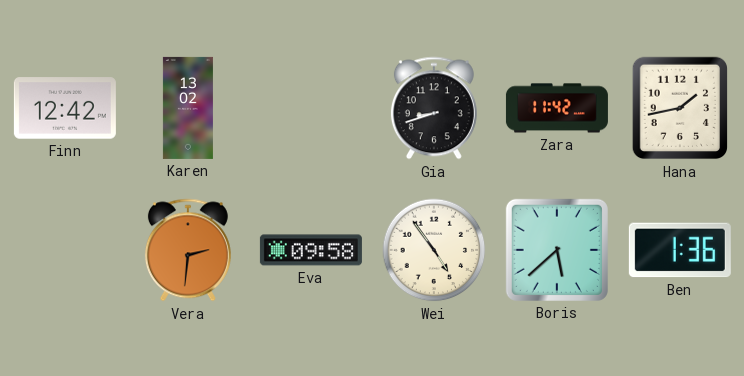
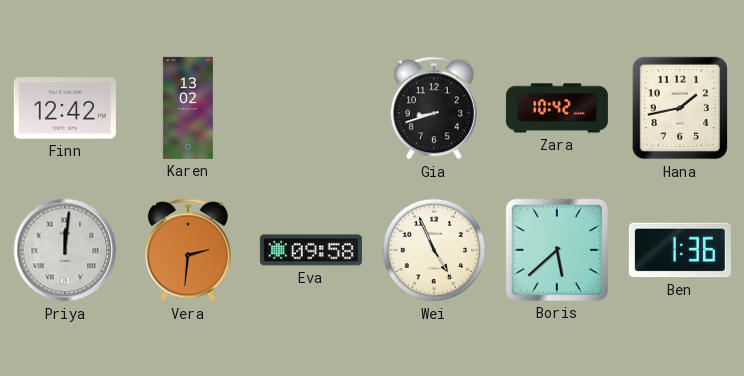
Zara: 11:42 -> 10:42
Priya: none -> 12:01
Wei: 4:54 -> 4:56
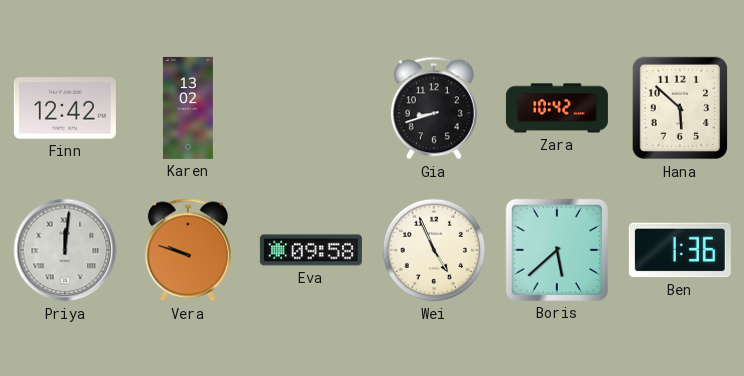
Hana: 1:43 -> 5:52
Vera: 2:31 -> 9:48
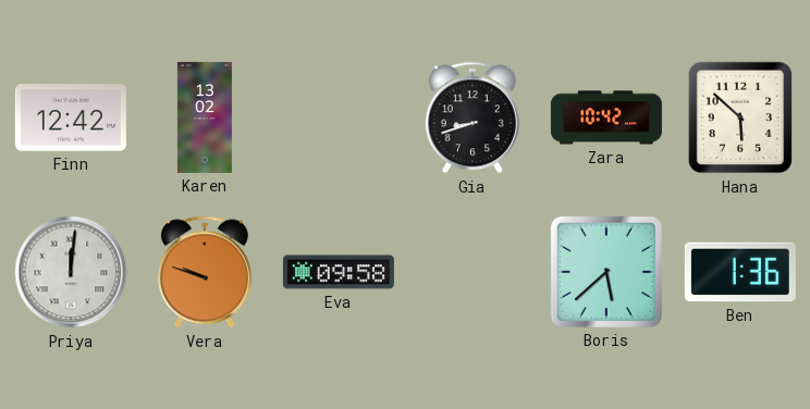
Wei: 4:56 -> none
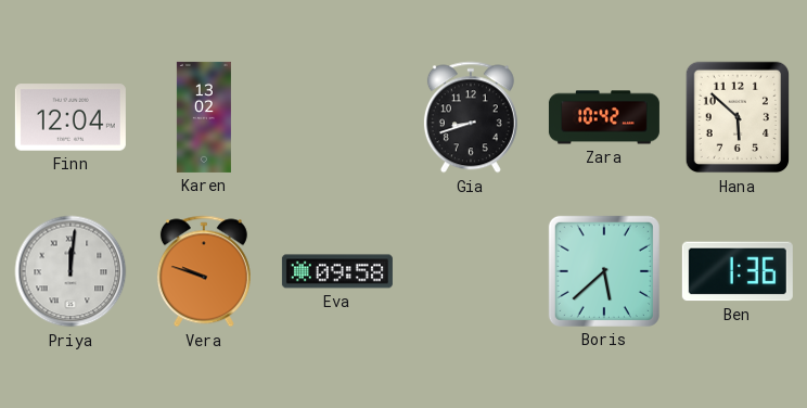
Finn: 12:42 -> 12:04
